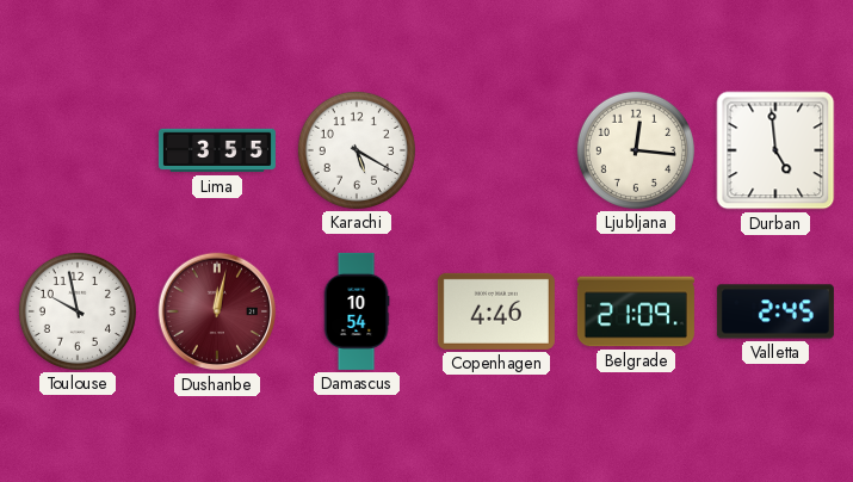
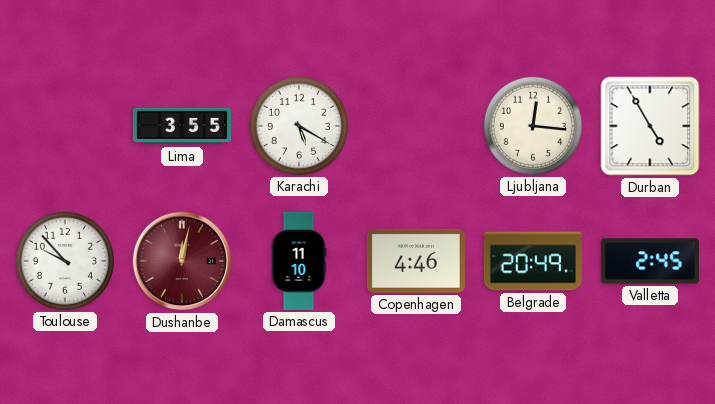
Durban: 4:59 -> 4:55
Toulouse: 9:58 -> 9:53
Damascus: 10:54 -> 11:10
Belgrade: 21:09 -> 20:49
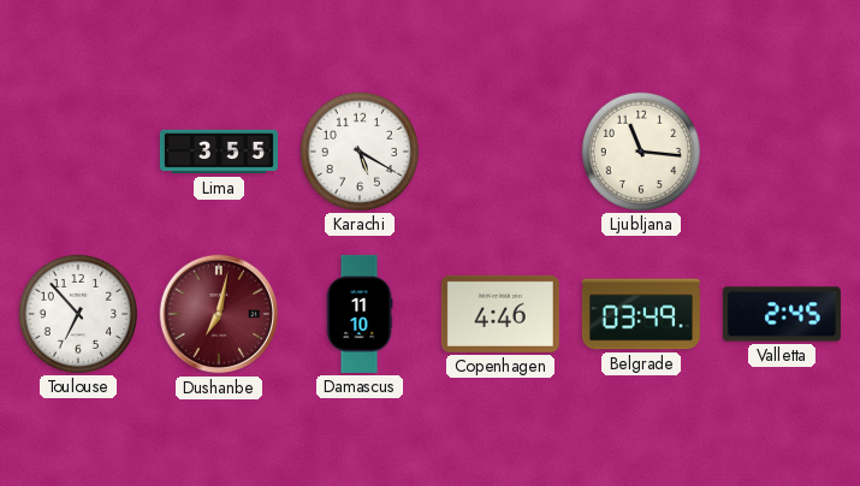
Ljubljana: 12:16 -> 11:16
Durban: 4:55 -> none
Toulouse: 9:53 -> 6:53
Dushanbe: 12:02 -> 7:02
Belgrade: 20:49 -> 03:49
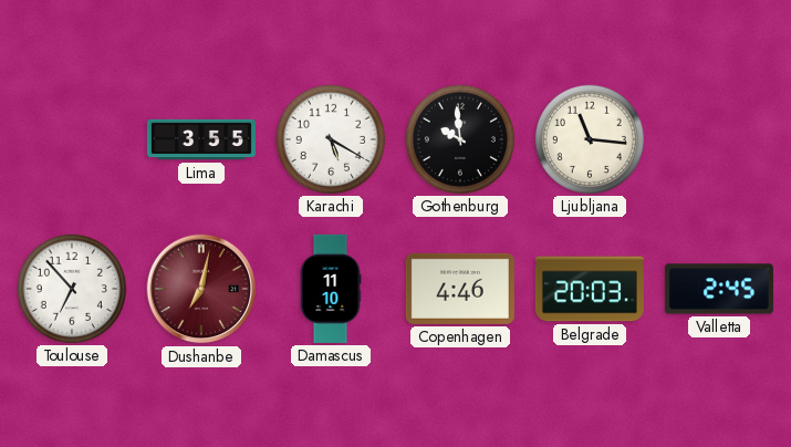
Gothenburg: none -> 9:59
Belgrade: 03:49 -> 20:03
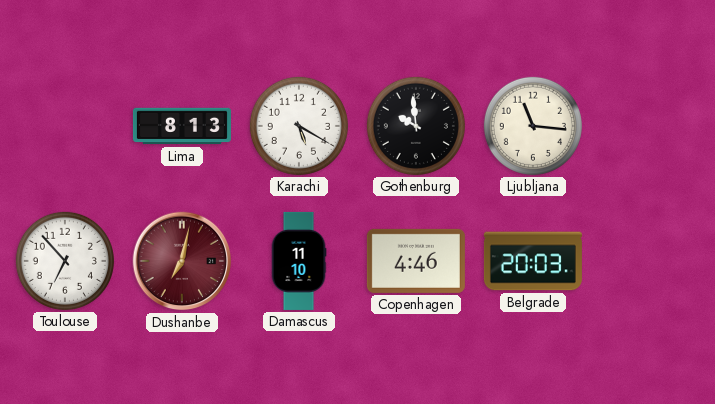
Lima: 3:55 -> 8:13
Valletta: 2:45 -> none
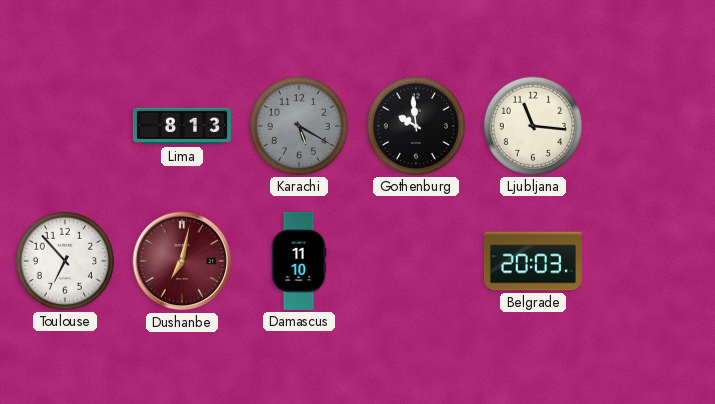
Karachi dial: white -> grey
Copenhagen: 4:46 -> none
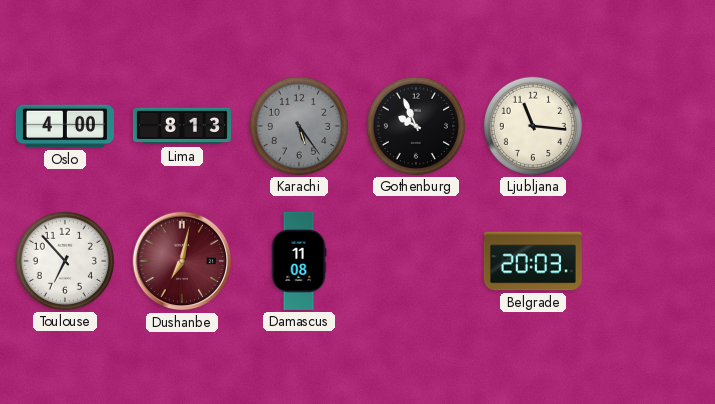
Oslo: none -> 4:00
Karachi: 5:20 -> 5:24
Gothenburg: 9:59 -> 9:56
Damascus: 11:10 -> 11:08
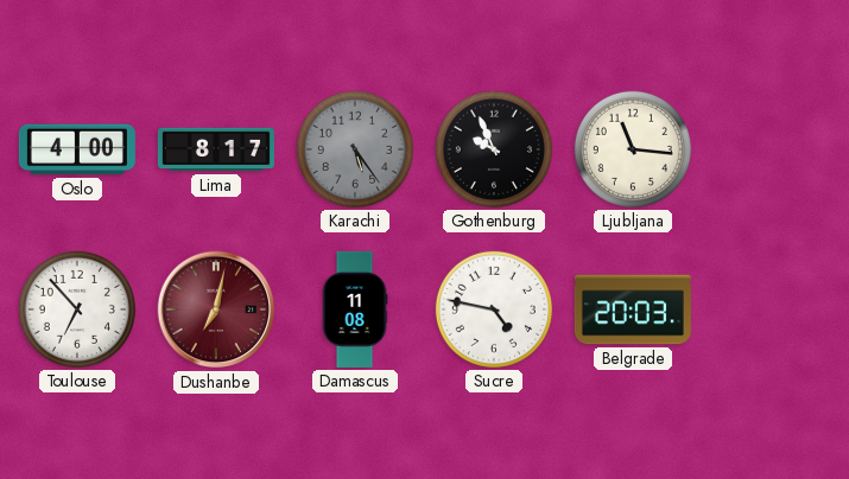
Lima: 8:13 -> 8:17
Sucre: none -> 4:47
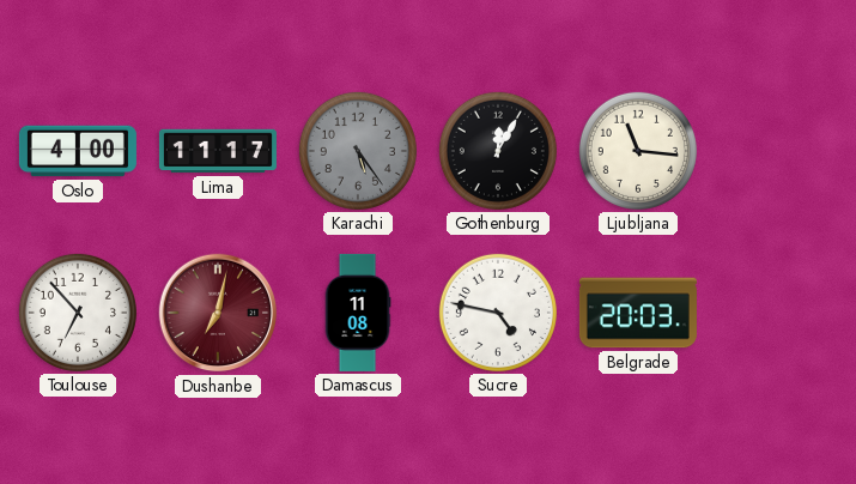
Lima: 8:17 -> 11:17
Gothenburg: 9:56 -> 12:05
